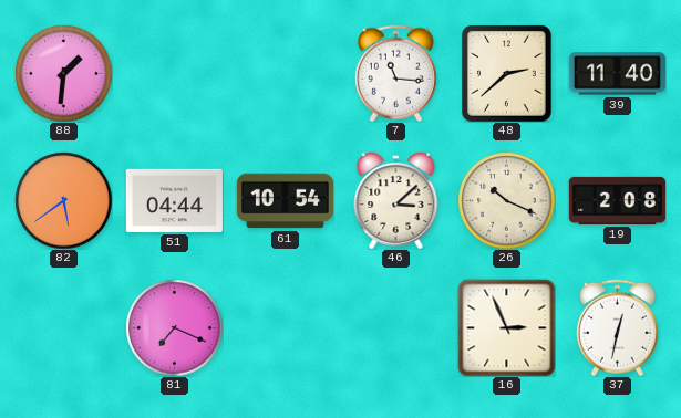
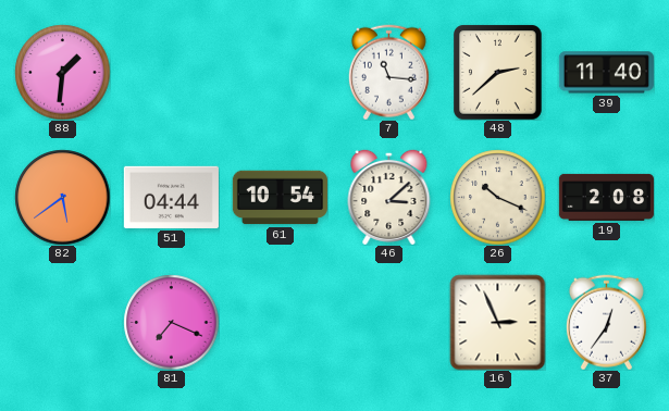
37: 12:32 -> 12:36
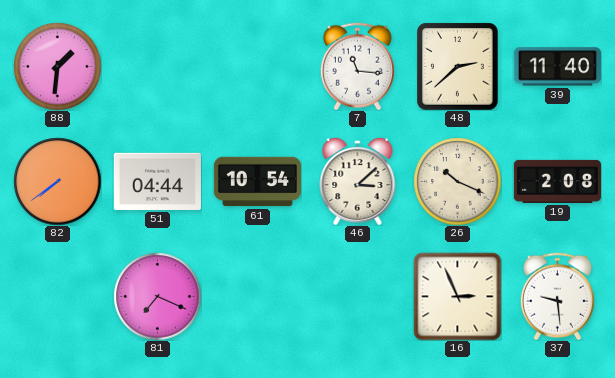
82: 5:39 -> 7:39
37: 12:36 -> 9:29
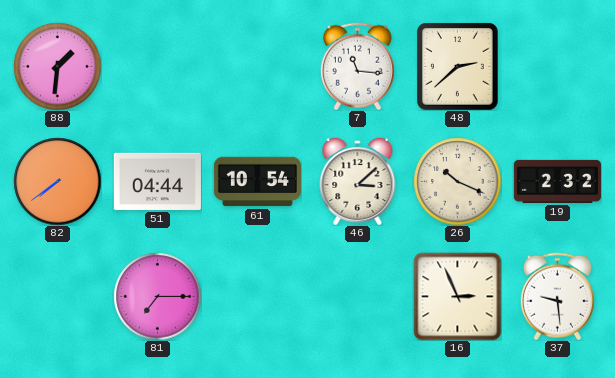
39: 11:40 -> none
19: 2:08 -> 2:32
81: 7:19 -> 7:15
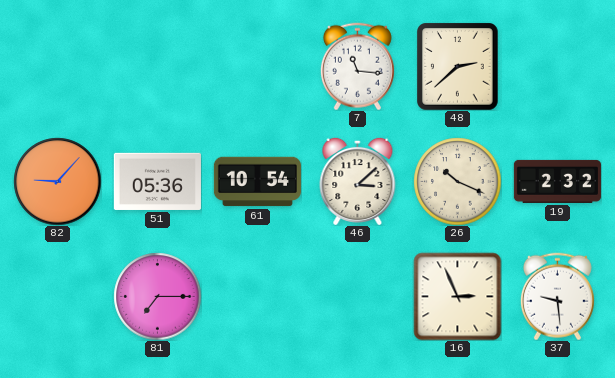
88: 1:31 -> none
82: 7:39 -> 9:07
51: 04:44 -> 05:36
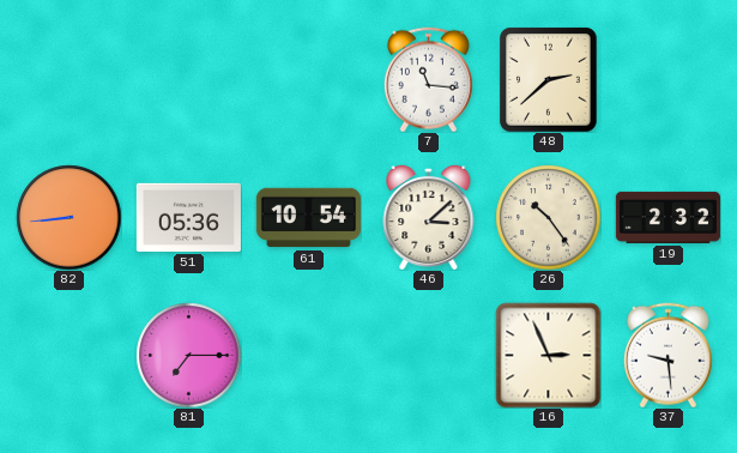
82: 9:07 -> 8:44
26: 10:19 -> 10:24
